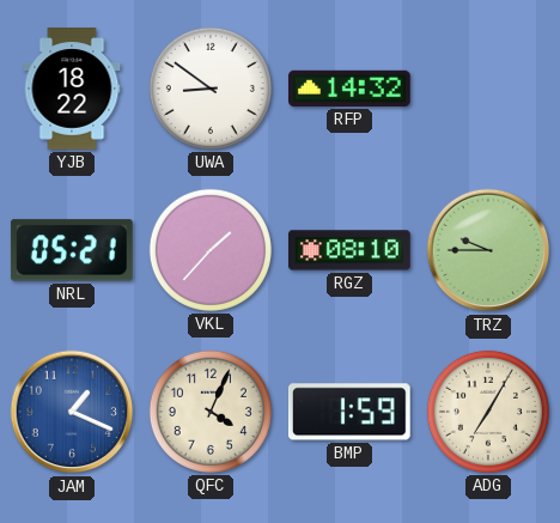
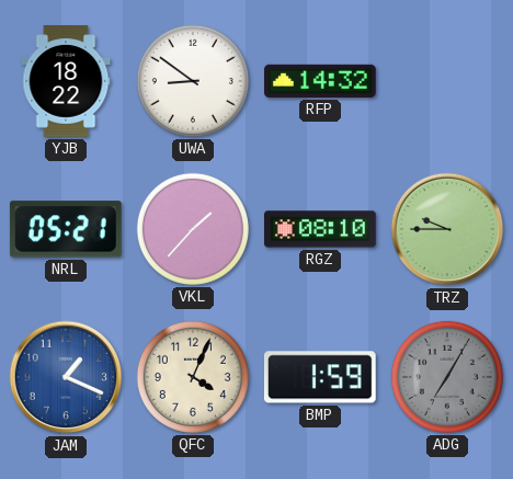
ADG dial: cream -> grey
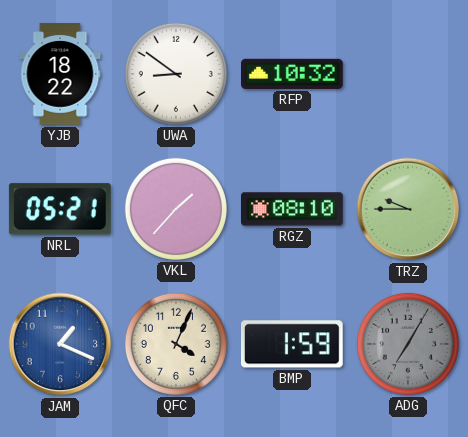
RFP: 14:32 -> 10:32
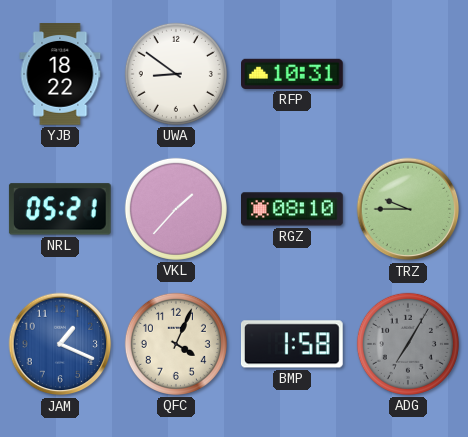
RFP: 10:32 -> 10:31
BMP: 1:59 -> 1:58
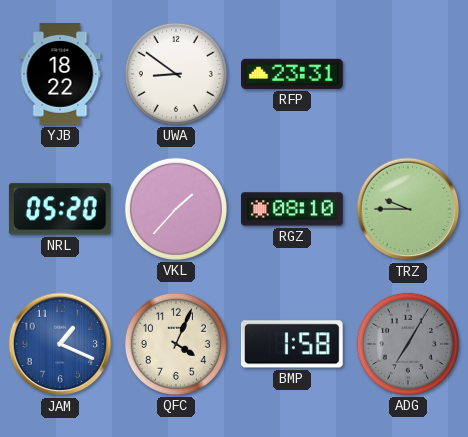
RFP: 10:31 -> 23:31
NRL: 05:21 -> 05:20
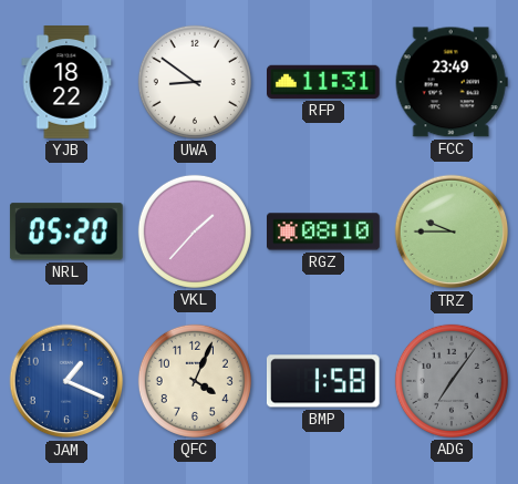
RFP: 23:31 -> 11:31
FCC: none -> 23:49
ADG: 7:05 -> 7:06
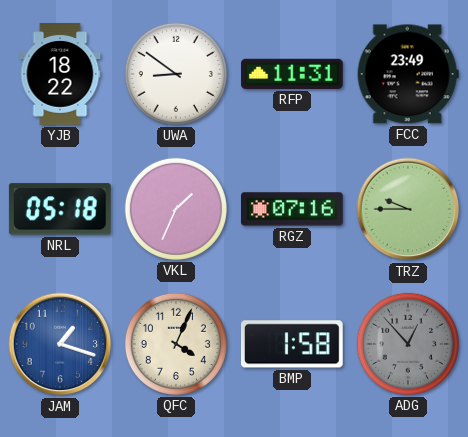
NRL: 05:20 -> 05:18
VKL: 1:37 -> 1:34
RGZ: 08:10 -> 07:16
JAM: 1:19 -> 1:18
ADG: 7:06 -> 12:53
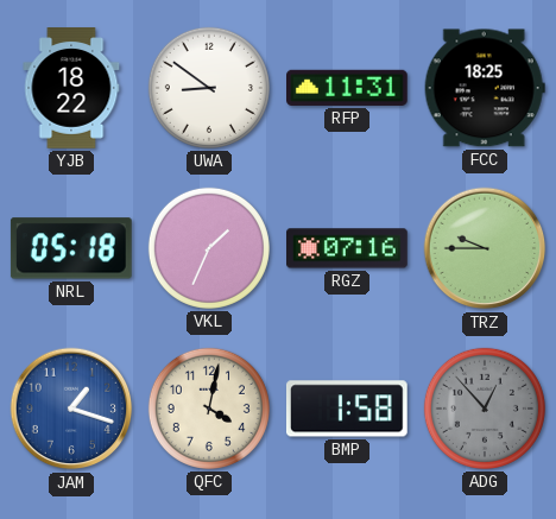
FCC: 23:49 -> 18:25
QFC: 4:04 -> 4:02
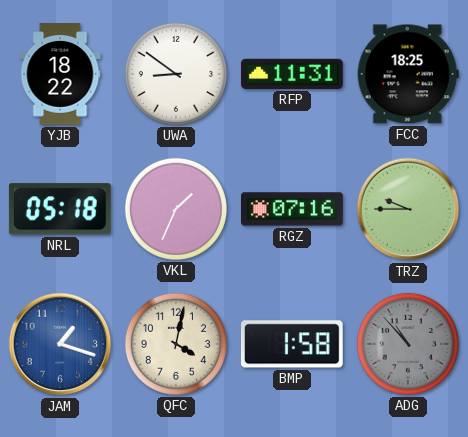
ADG: 12:53 -> 10:53
